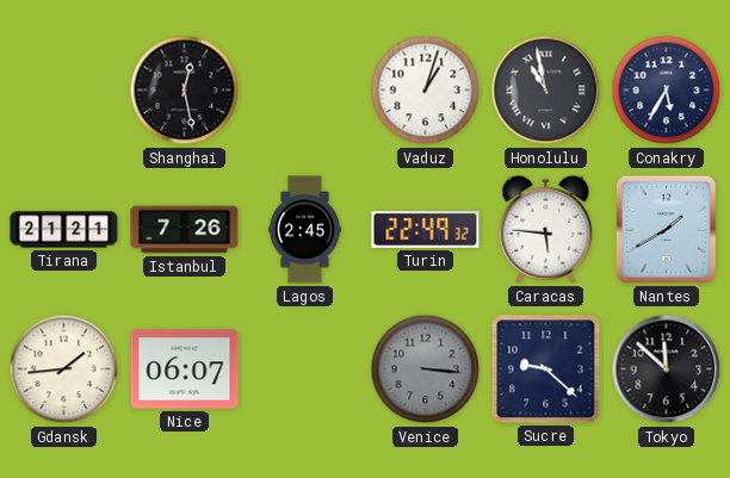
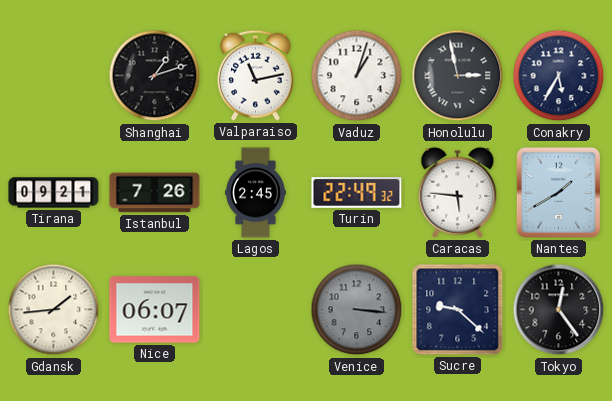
Shanghai: 12:28 -> 1:12
Valparaiso: none -> 11:13
Honolulu: 10:58 -> 2:58
Tirana: 21:21 -> 09:21
Tokyo: 11:52 -> 12:24
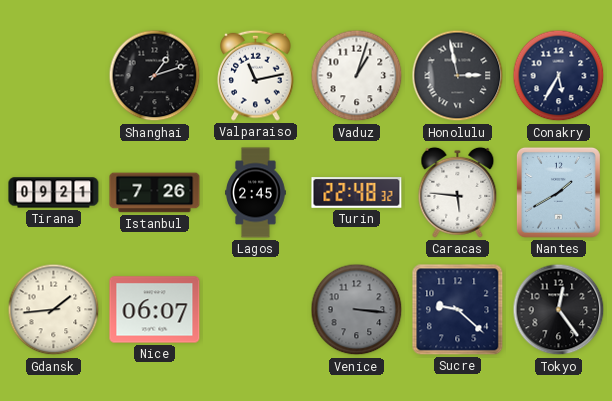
Turin: 22:49 -> 22:48
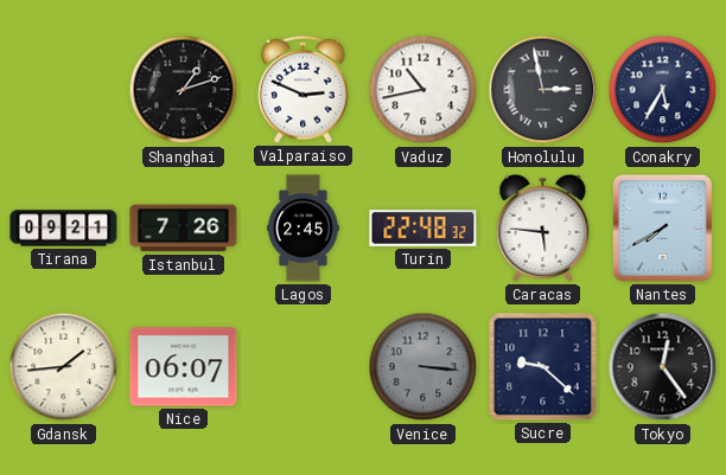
Valparaiso: 11:13 -> 2:49
Vaduz: 1:03 -> 10:43
Nantes: 1:40 -> 7:40
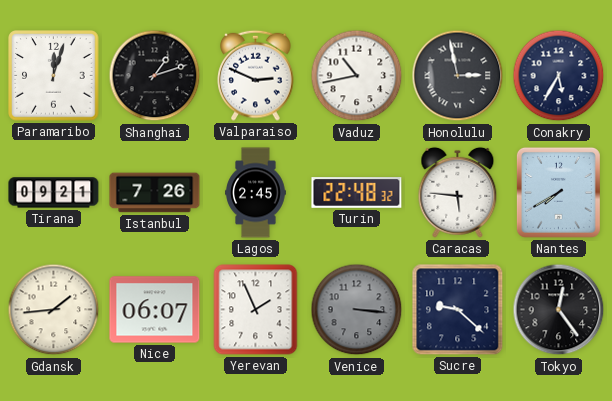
Paramaribo: none -> 12:03
Yerevan: none -> 1:56
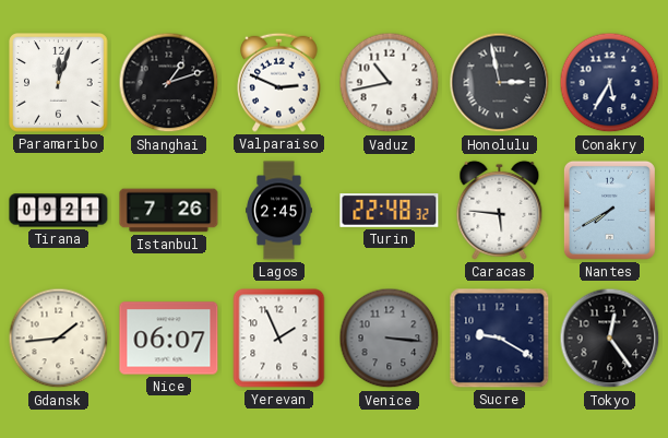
Sucre: 9:22 -> 9:20
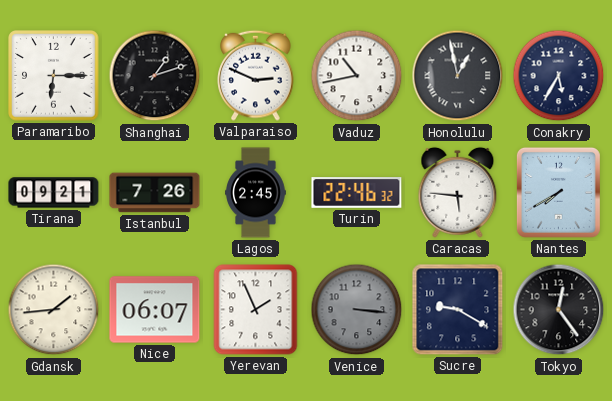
Paramaribo: 12:03 -> 6:15
Honolulu: 2:58 -> 12:58
Turin: 22:48 -> 22:46
